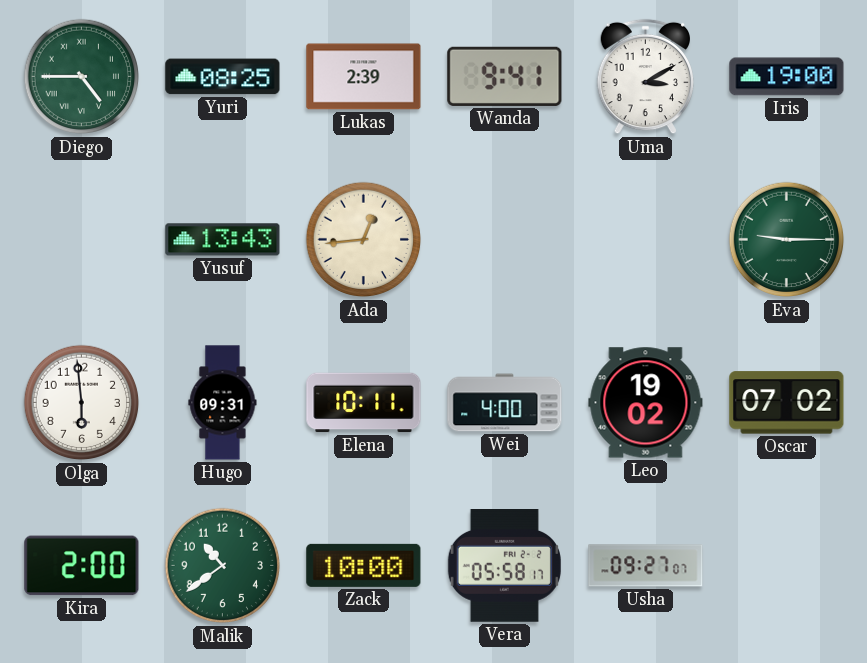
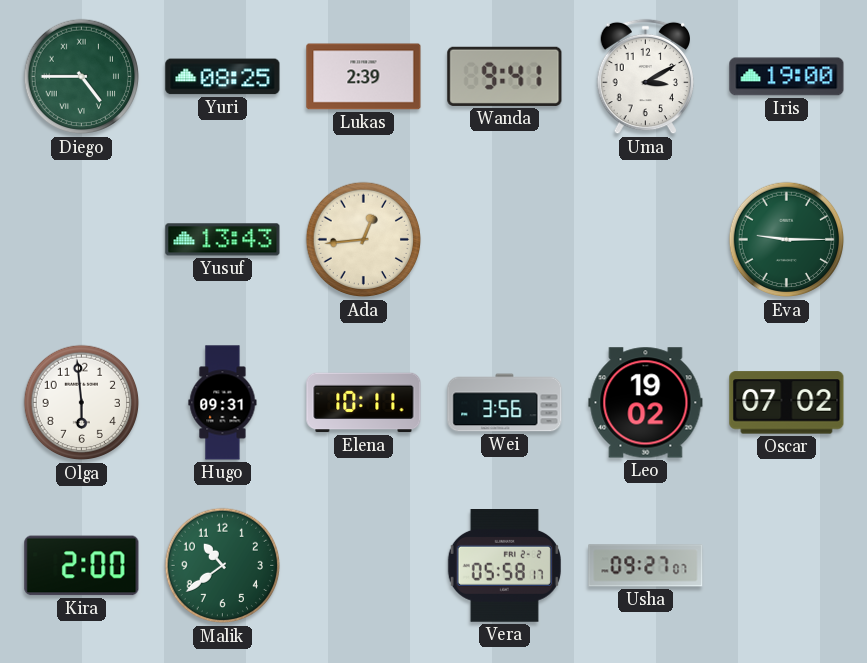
Wei: 4:00 -> 3:56
Zack: 10:00 -> none
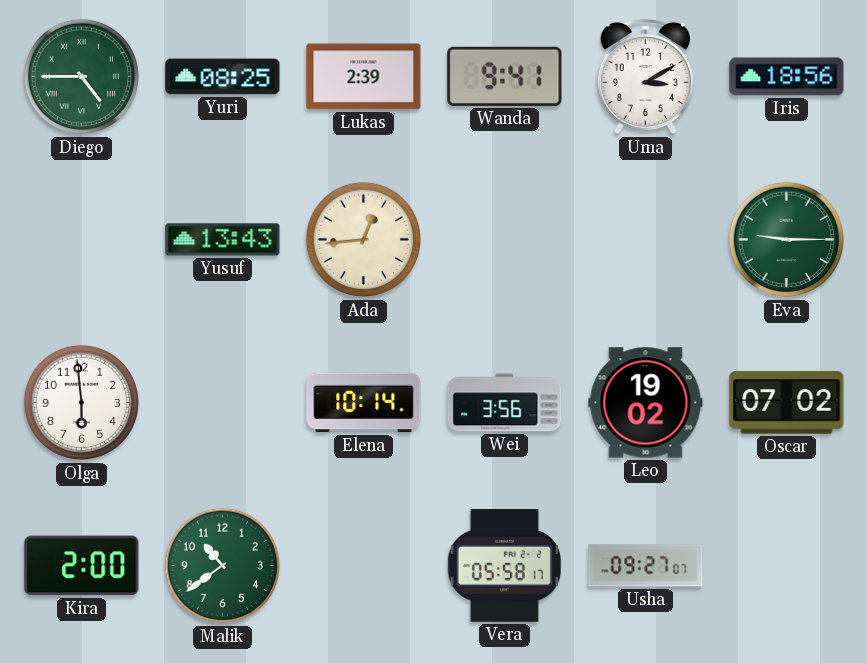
Iris: 19:00 -> 18:56
Hugo: 09:31 -> none
Elena: 10:11 -> 10:14
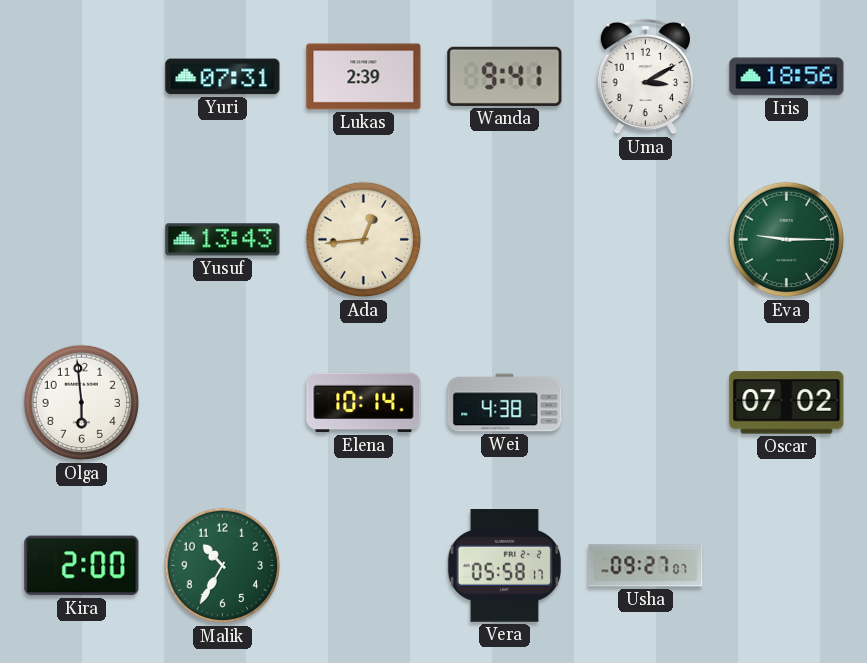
Diego: 4:45 -> none
Yuri: 08:25 -> 07:31
Wei: 3:56 -> 4:38
Leo: 19:02 -> none
Malik: 10:39 -> 10:35
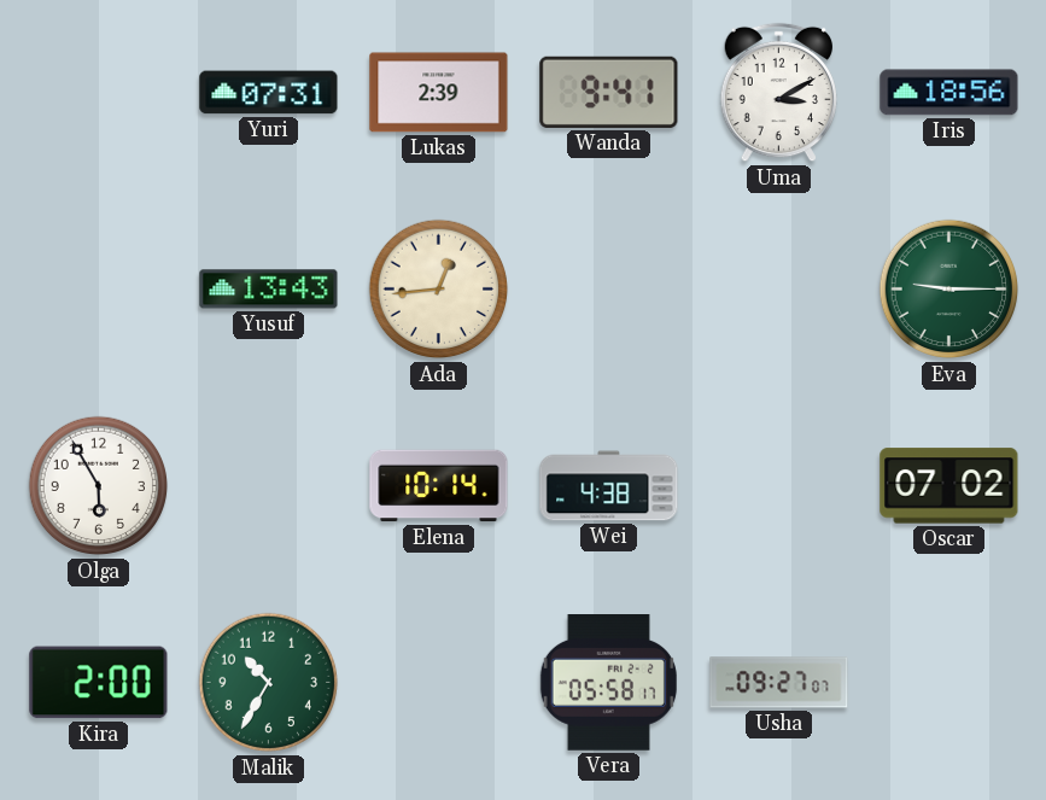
Olga: 5:59 -> 5:55
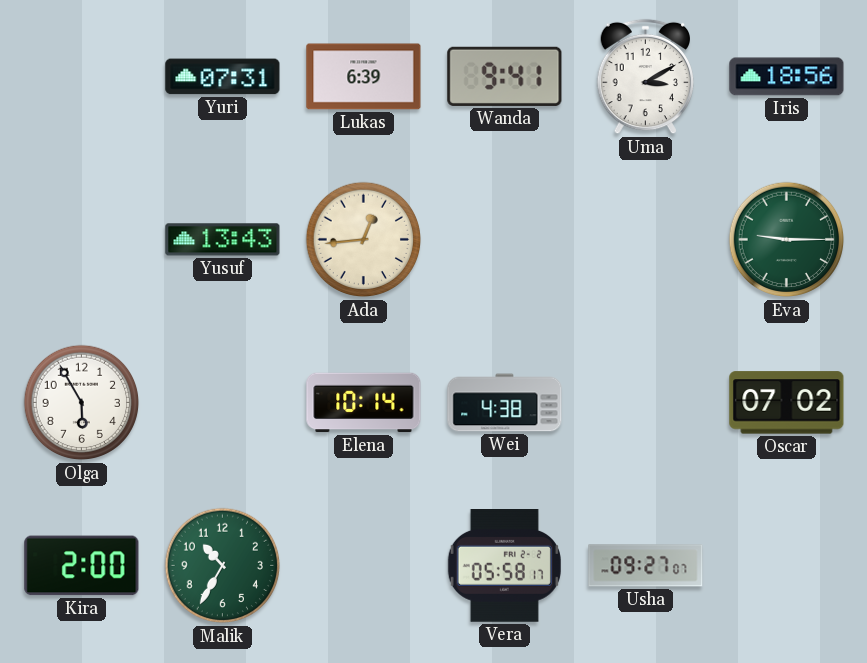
Lukas: 2:39 -> 6:39
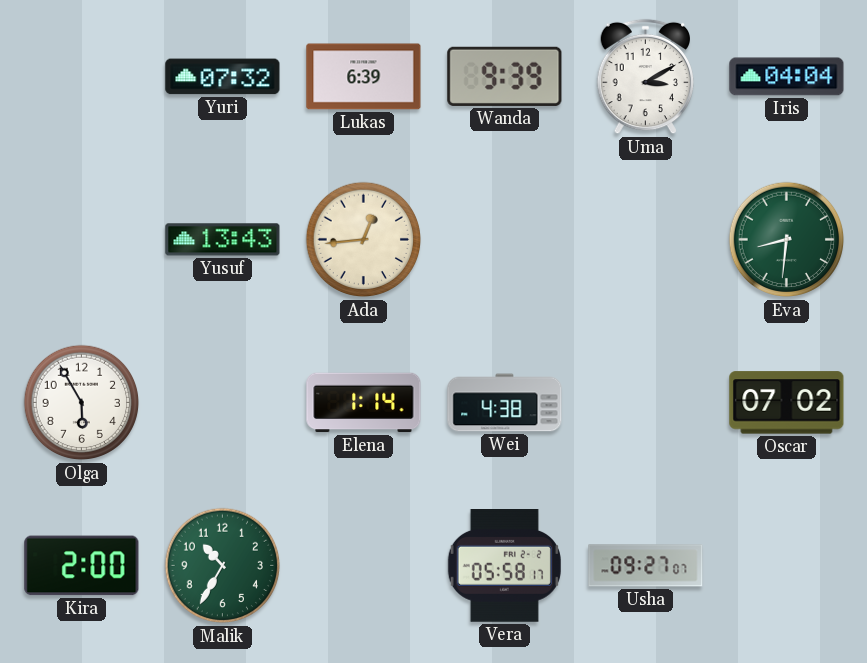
Yuri: 07:31 -> 07:32
Wanda: 9:41 -> 9:39
Iris: 18:56 -> 04:04
Eva: 9:15 -> 8:31
Elena: 10:14 -> 1:14
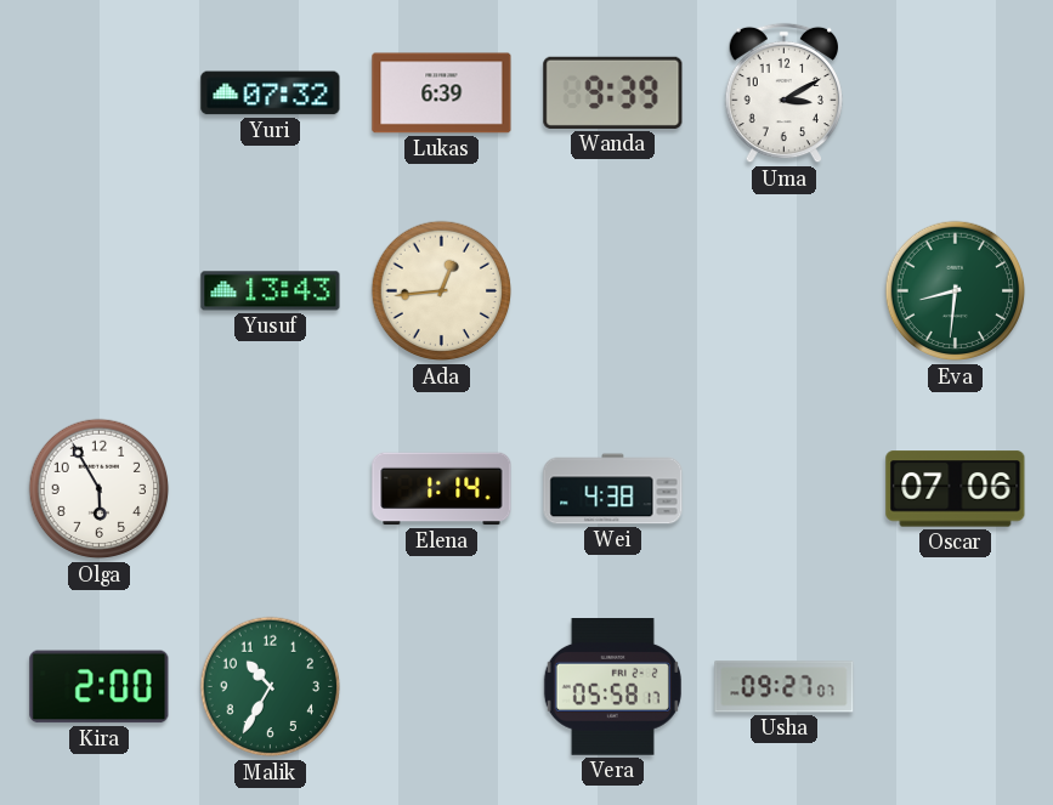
Iris: 04:04 -> none
Oscar: 07:02 -> 07:06
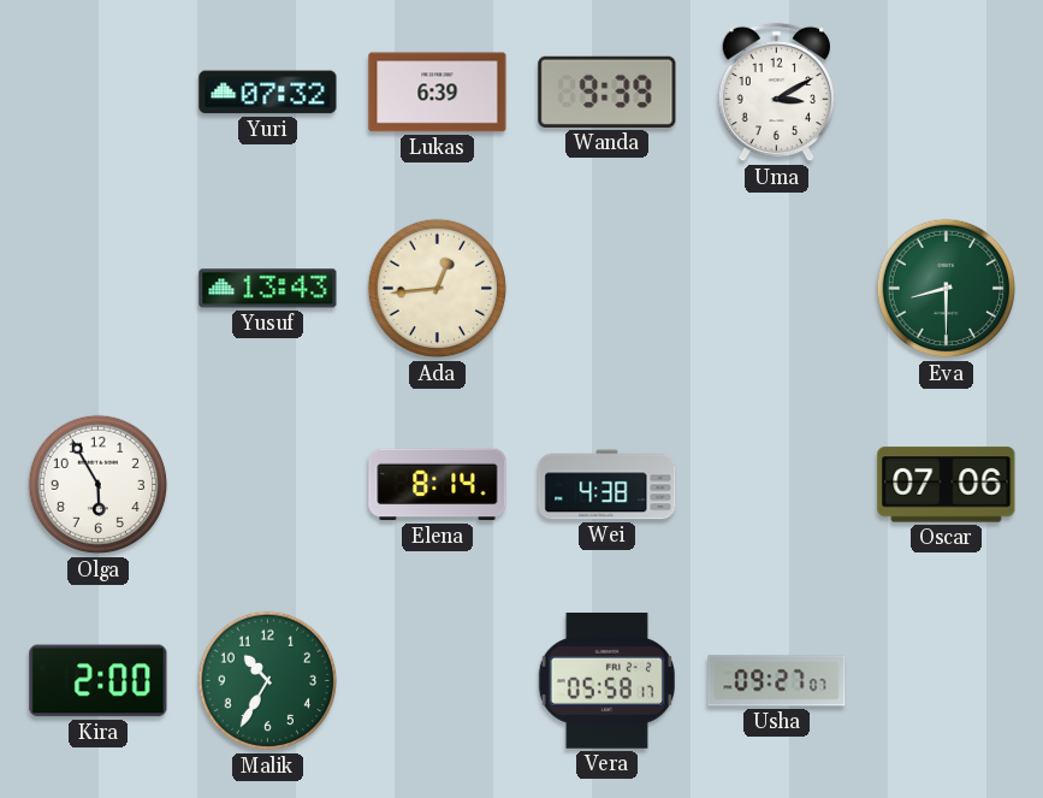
Eva: 8:31 -> 8:30
Elena: 1:14 -> 8:14
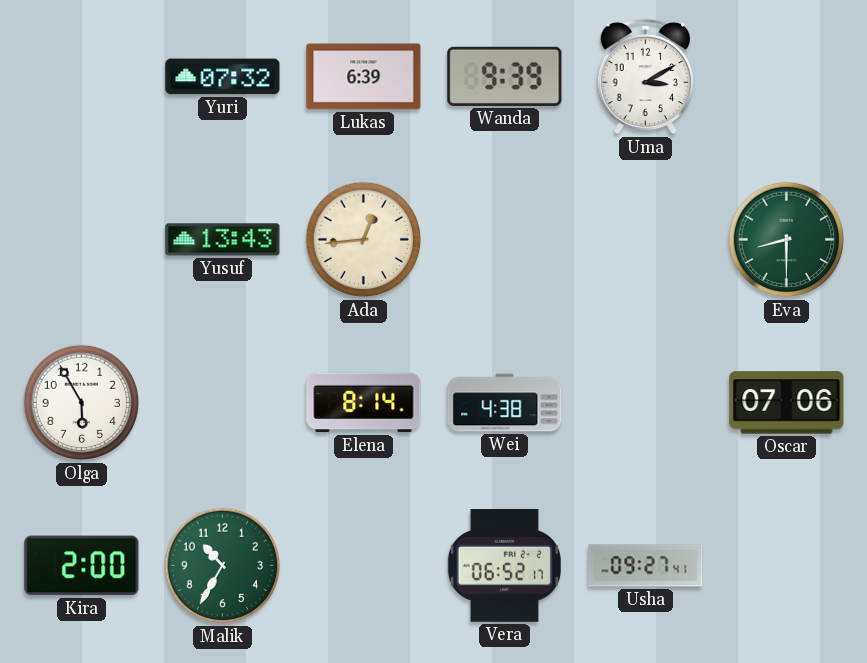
Vera: 05:58 -> 06:52
Usha: 09:27:07 -> 09:27:41
